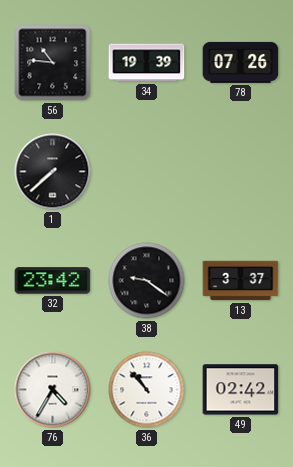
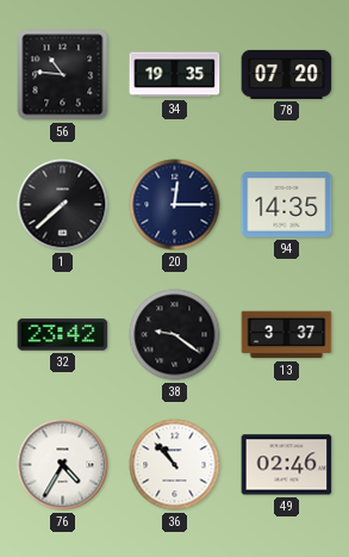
34: 19:39 -> 19:35
78: 07:26 -> 07:20
20: none -> 12:15
94: none -> 14:35
49: 02:42 -> 02:46
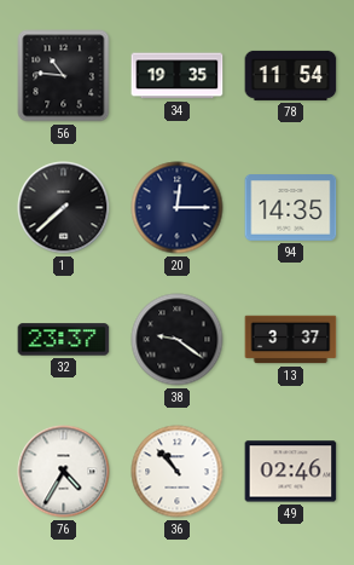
78: 07:20 -> 11:54
32: 23:42 -> 23:37
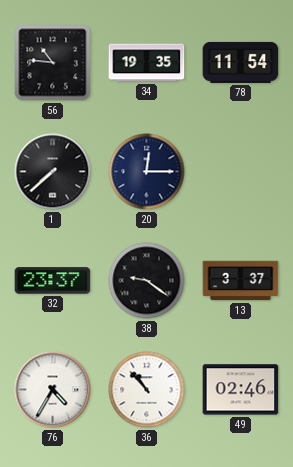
94: 14:35 -> none
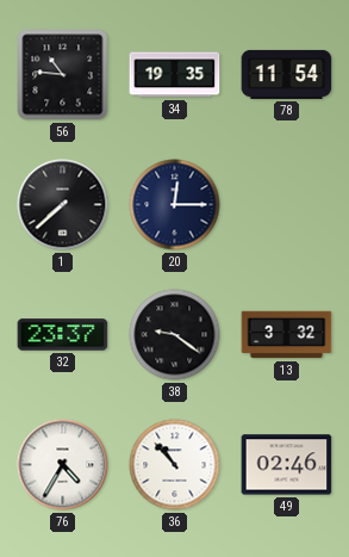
13: 3:37 -> 3:32
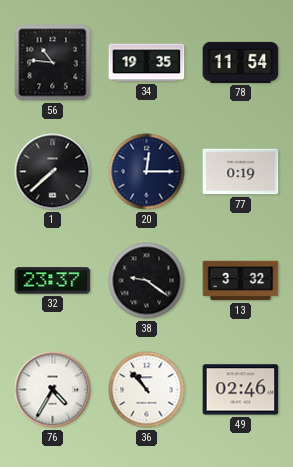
77: none -> 0:19
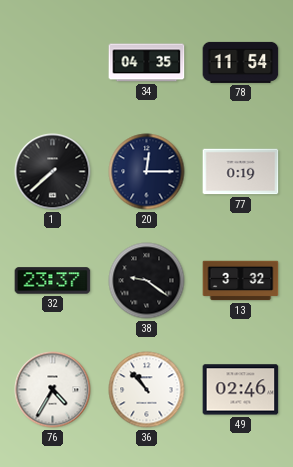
56: 10:46 -> none
34: 19:35 -> 04:35
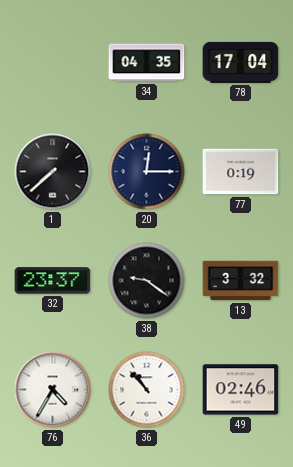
78: 11:54 -> 17:04
